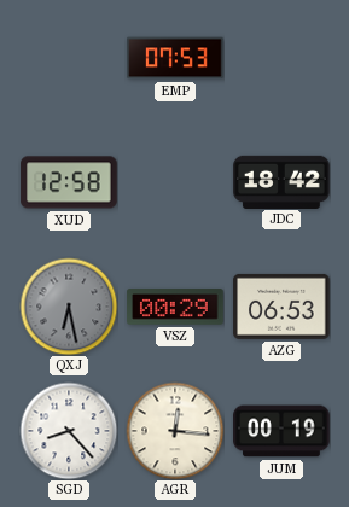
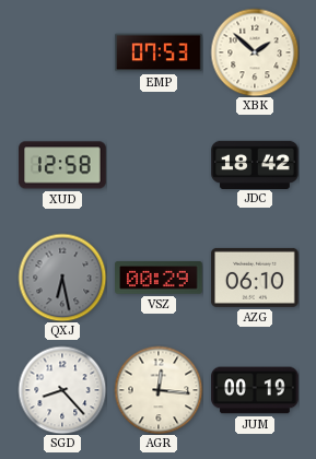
XBK: none -> 1:52
AZG: 06:53 -> 06:10
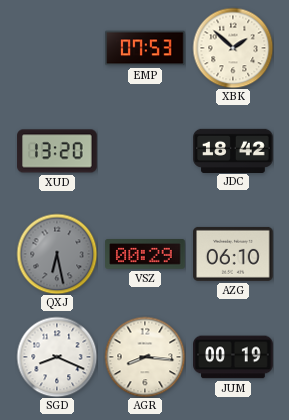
XUD: 12:58 -> 13:20
SGD: 8:23 -> 8:19
AGR: 12:16 -> 8:16
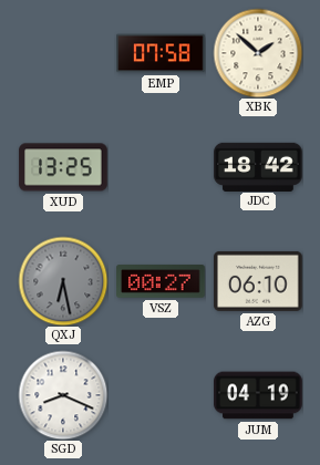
EMP: 07:53 -> 07:58
XUD: 13:20 -> 13:25
VSZ: 00:29 -> 00:27
AGR: 8:16 -> none
JUM: 00:19 -> 04:19
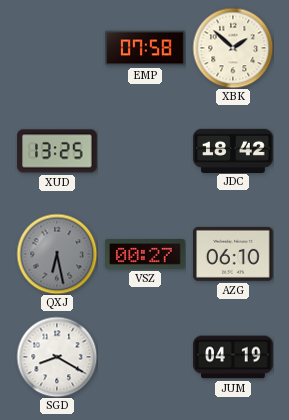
SGD: 8:19 -> 8:20
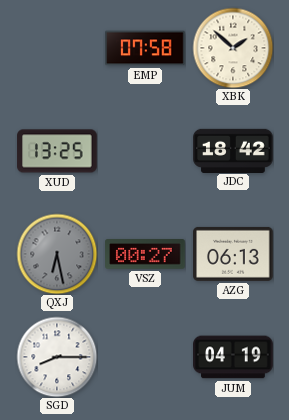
AZG: 06:10 -> 06:13
SGD: 8:20 -> 8:15
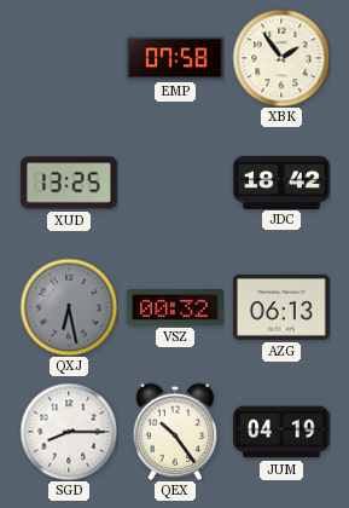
XBK: 1:52 -> 1:54
VSZ: 00:27 -> 00:32
QEX: none -> 10:24
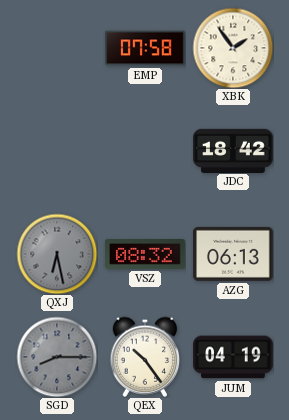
XUD: 13:25 -> none
VSZ: 00:32 -> 08:32
SGD dial: white -> grey
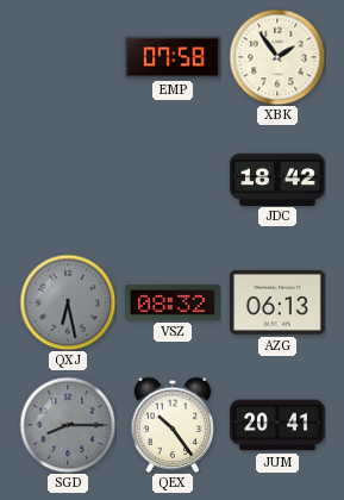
JUM: 04:19 -> 20:41
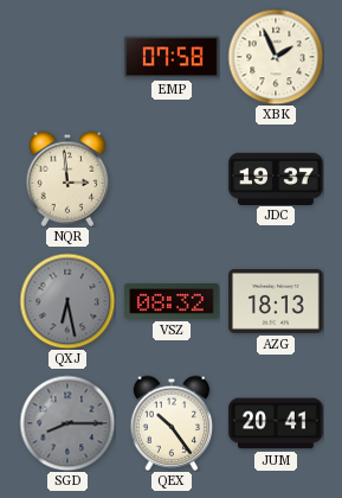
XBK: 1:54 -> 1:56
NQR: none -> 2:59
JDC: 18:42 -> 19:37
AZG: 06:13 -> 18:13
